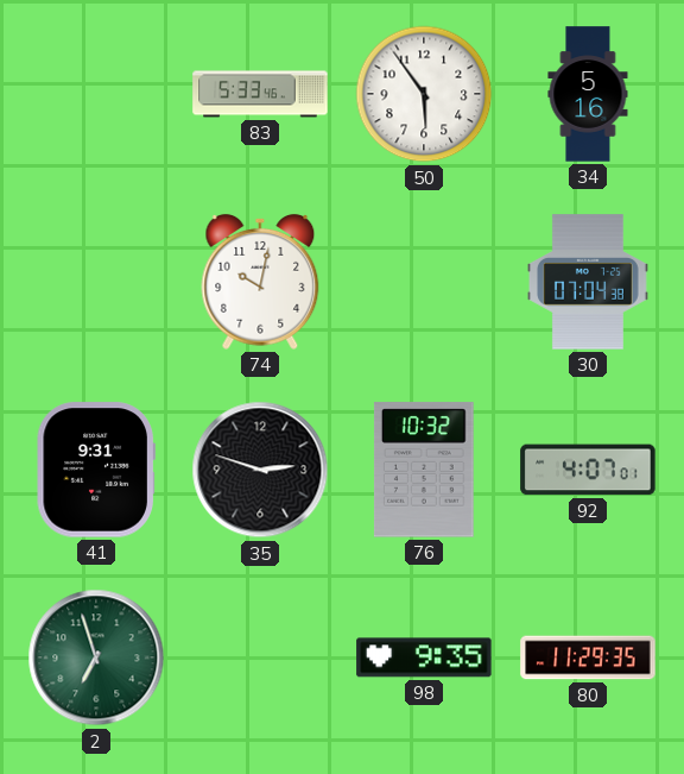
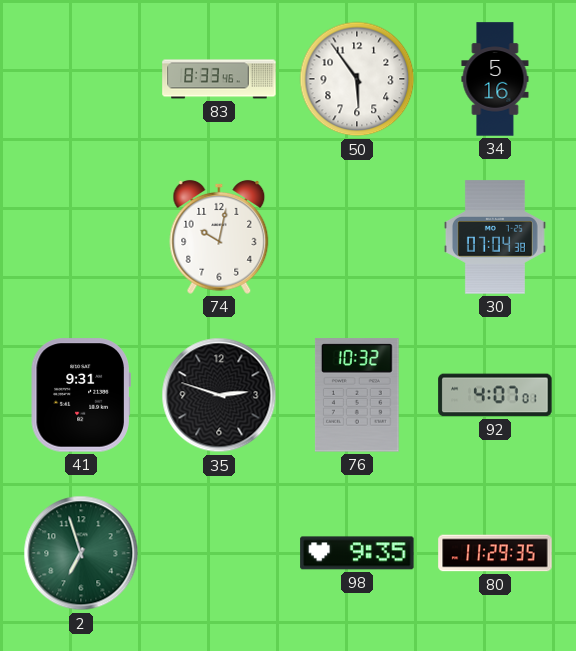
83: 5:33 -> 8:33
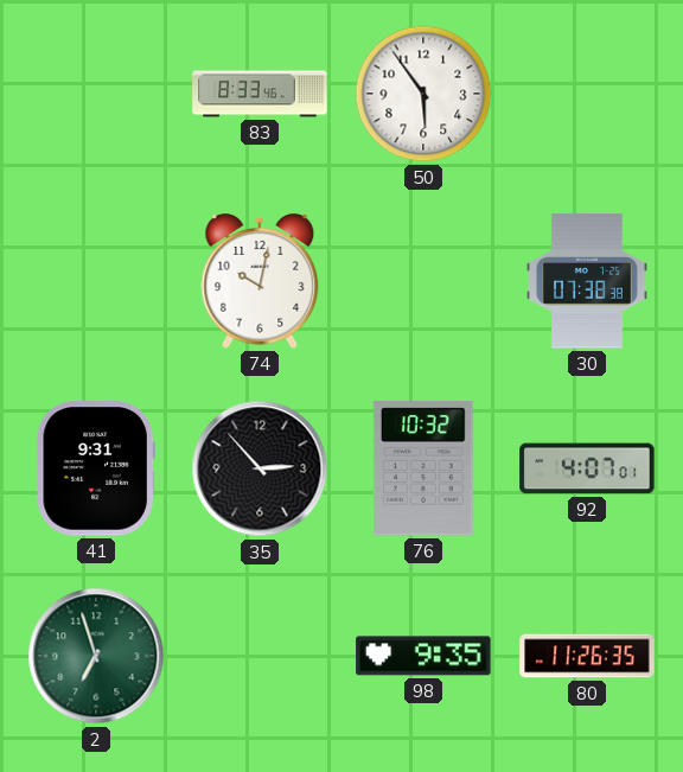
34: 5:16 -> none
30: 07:04 -> 07:38
35: 2:48 -> 2:53
80: 11:29 -> 11:26
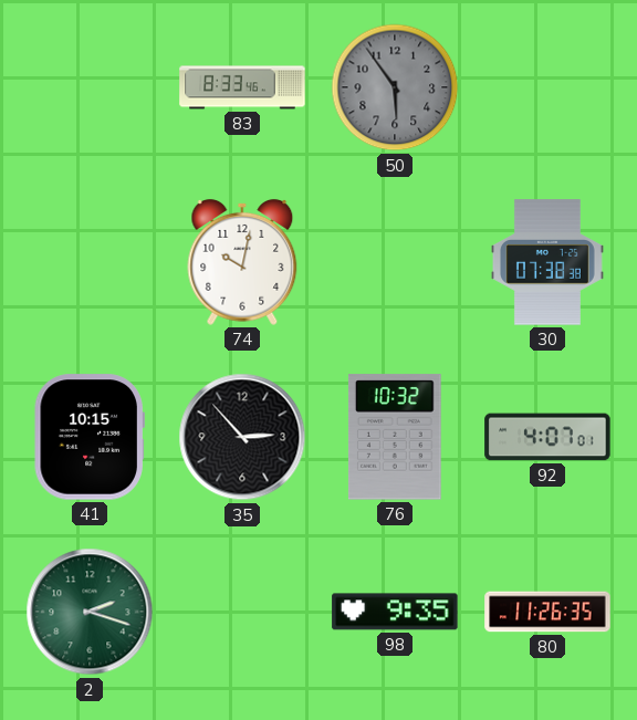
50 dial: white -> grey
41: 9:31 -> 10:15
2: 6:57 -> 2:18
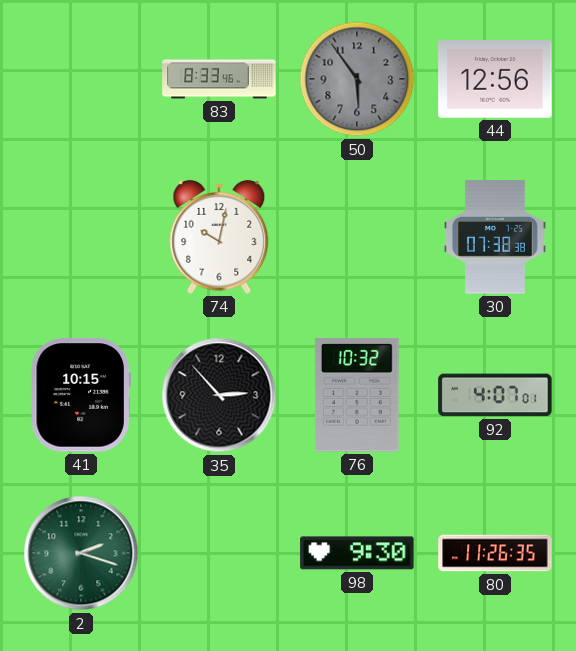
44: none -> 12:56
98: 9:35 -> 9:30
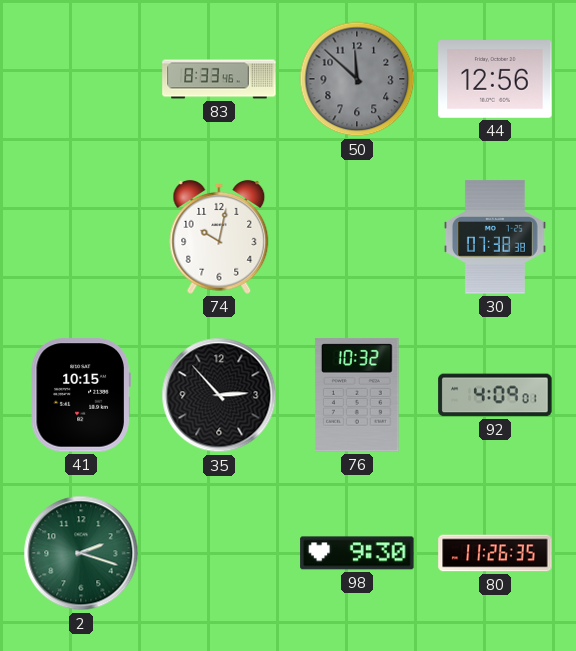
50: 5:54 -> 11:52
92: 4:07 -> 4:09
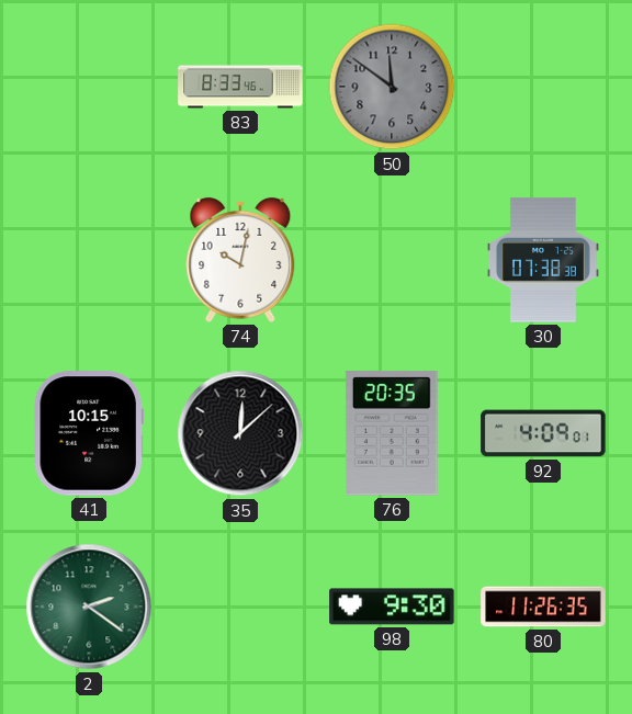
50: 11:52 -> 11:51
44: 12:56 -> none
35: 2:53 -> 12:08
76: 10:32 -> 20:35
2: 2:18 -> 2:21
